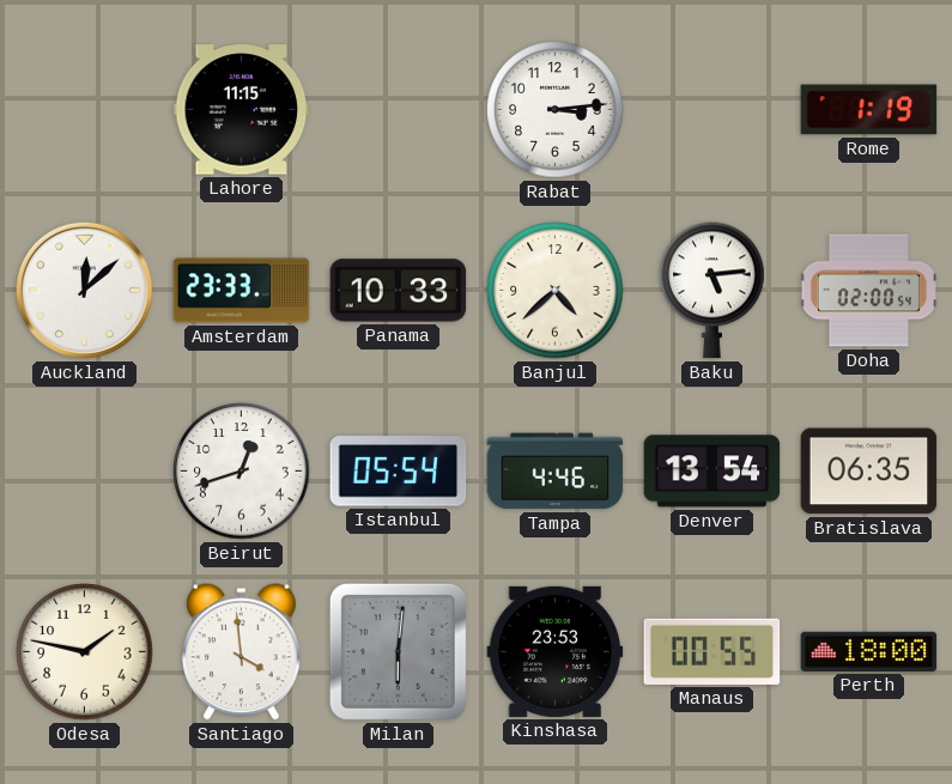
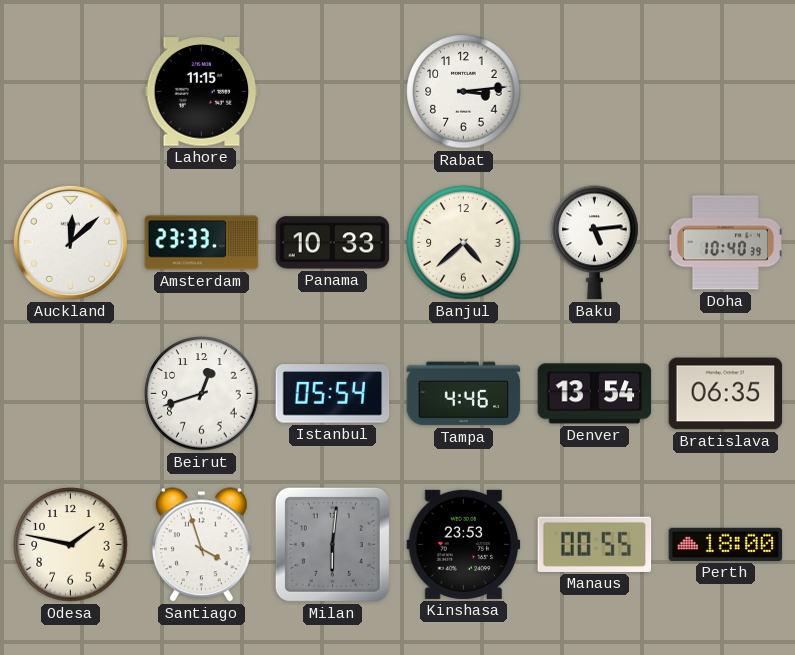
Rome: 1:19 -> none
Doha: 02:00 -> 10:40
Santiago: 3:59 -> 3:57
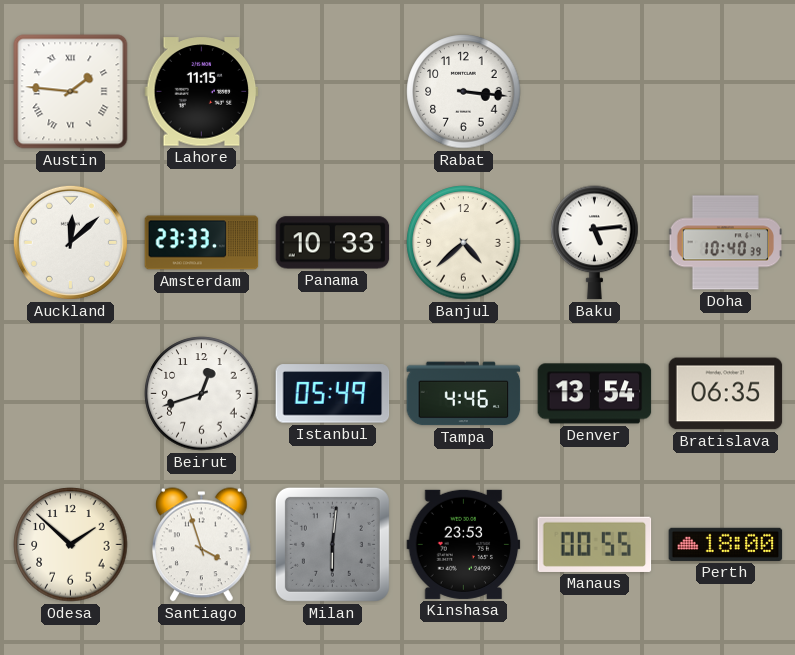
Austin: none -> 1:46
Rabat: 3:14 -> 3:16
Istanbul: 05:54 -> 05:49
Odesa: 1:47 -> 1:52
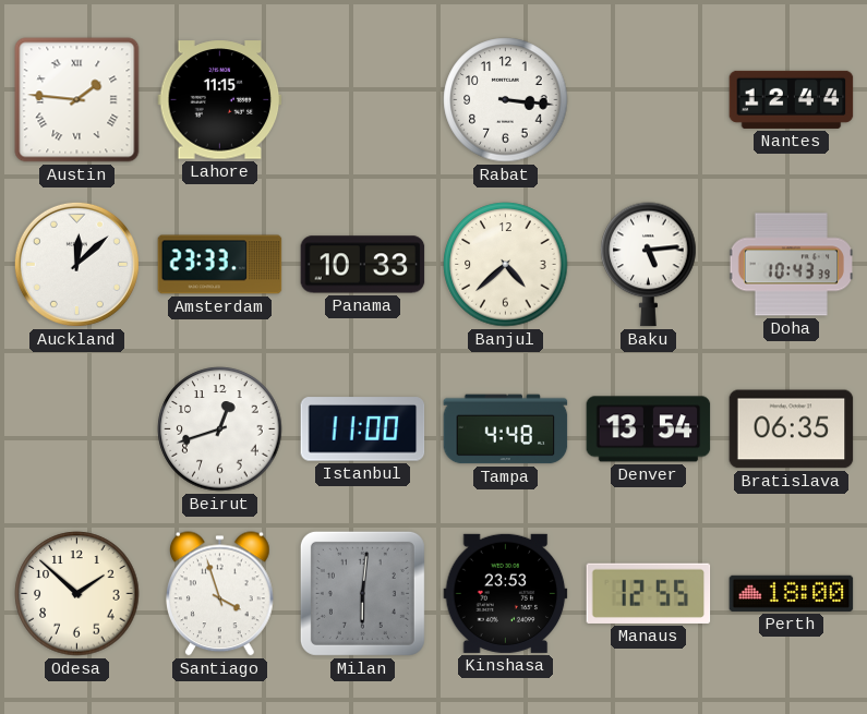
Nantes: none -> 12:44
Doha: 10:40 -> 10:43
Istanbul: 05:49 -> 11:00
Tampa: 4:46 -> 4:48
Manaus: 00:55 -> 12:55
